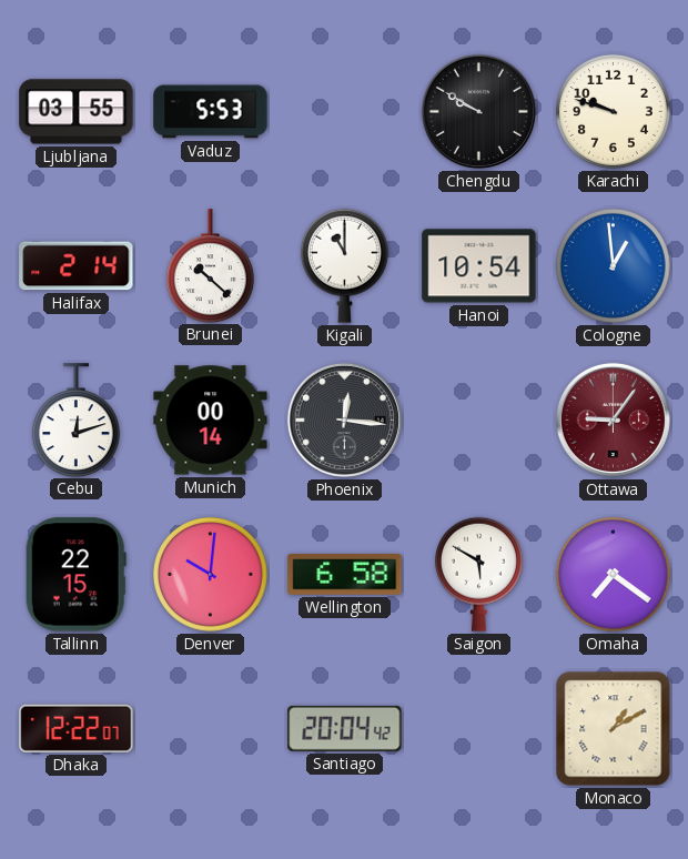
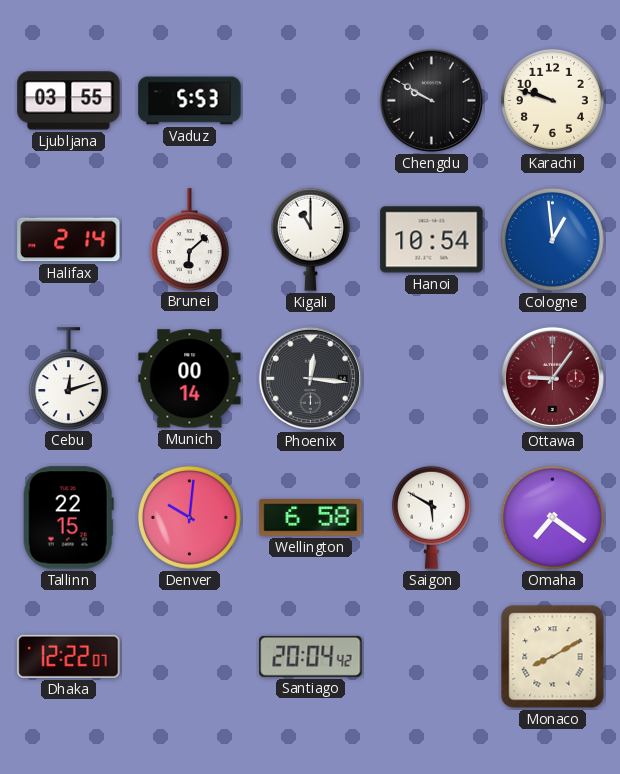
Brunei: 10:22 -> 6:08
Monaco: 1:10 -> 8:10
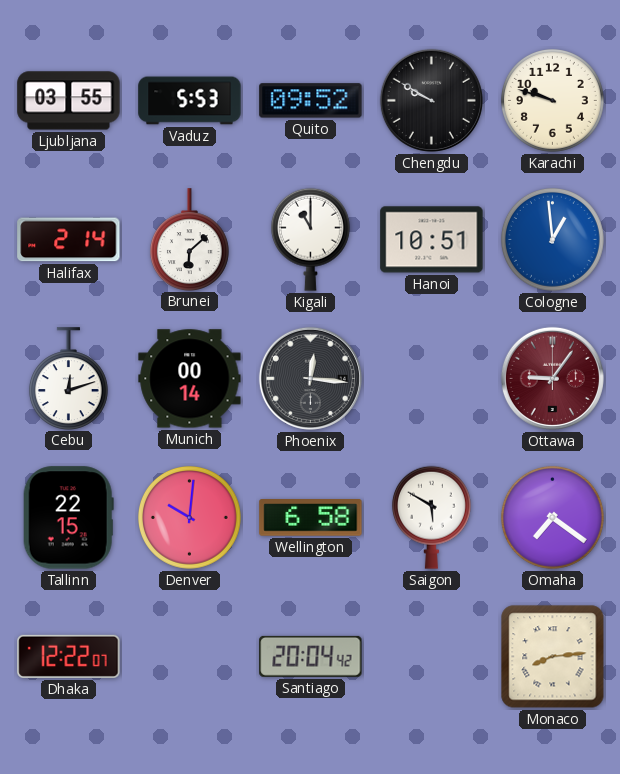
Quito: none -> 09:52
Hanoi: 10:54 -> 10:51
Monaco: 8:10 -> 8:14
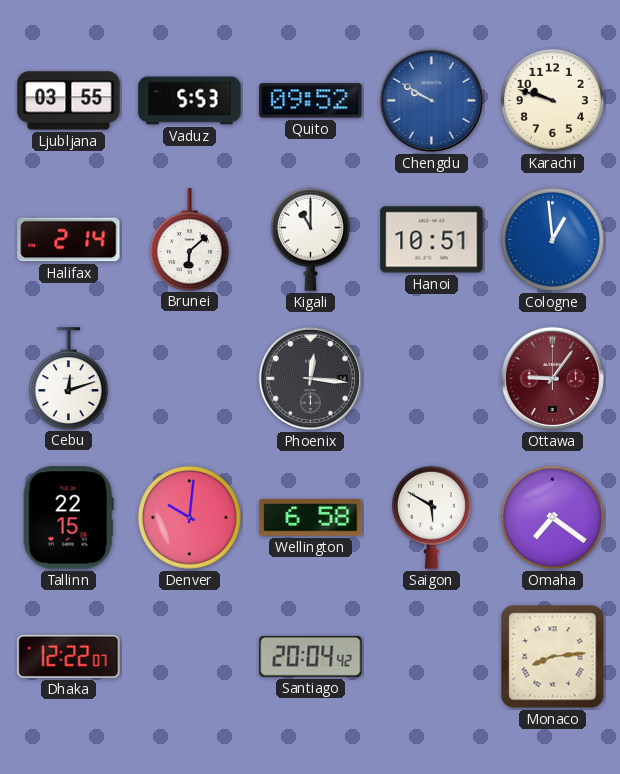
Chengdu dial: black -> blue
Munich: 00:14 -> none
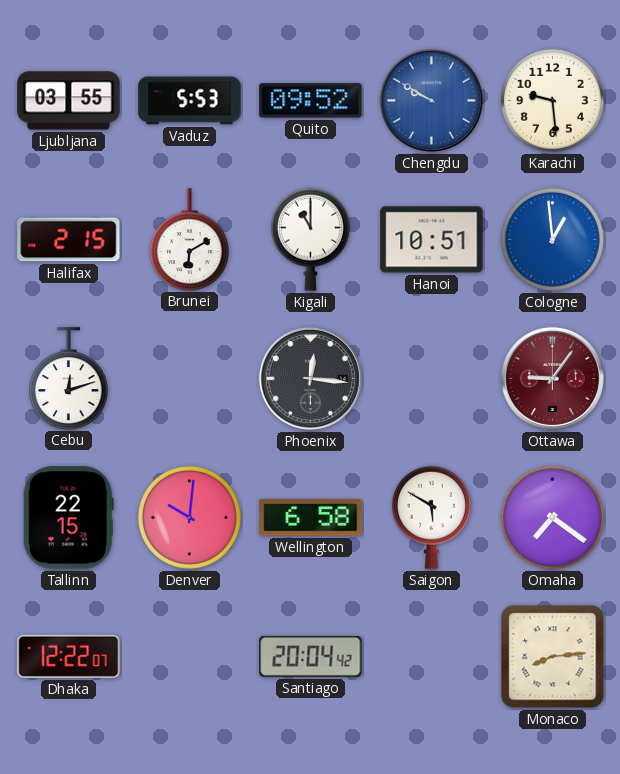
Karachi: 9:48 -> 9:29
Halifax: 2:14 -> 2:15
Brunei: 6:08 -> 6:10
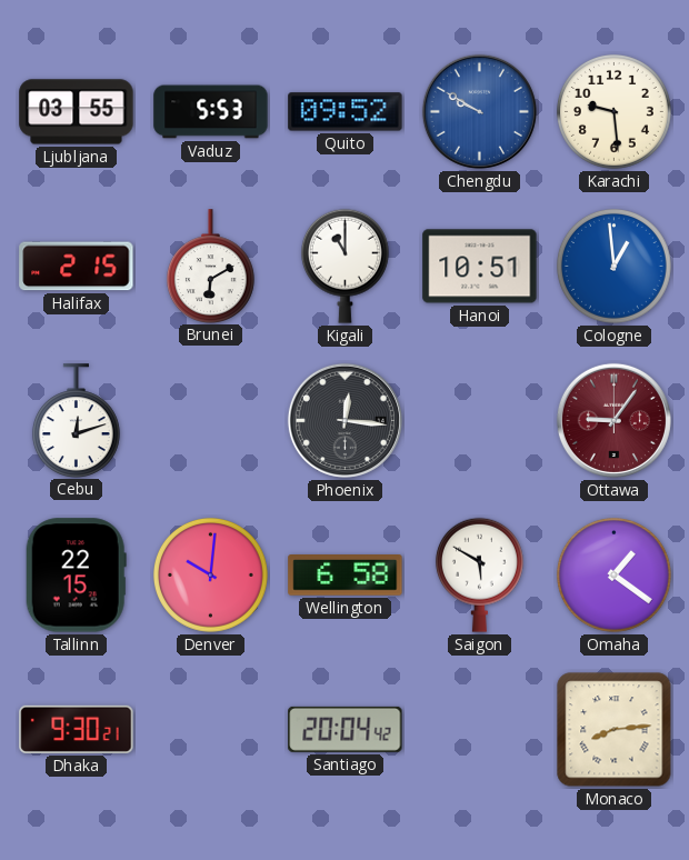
Omaha: 7:21 -> 1:21
Dhaka: 12:22 -> 9:30
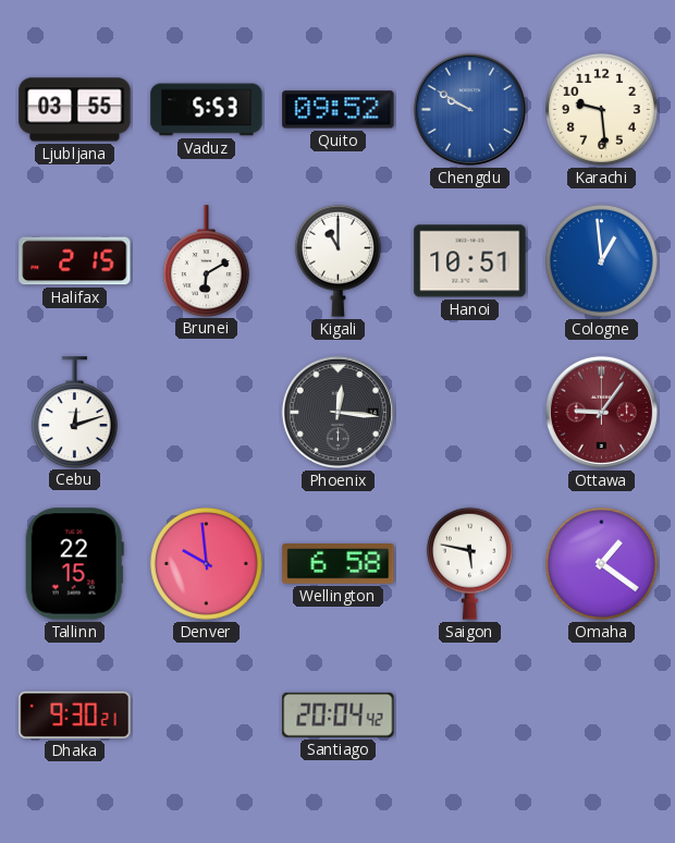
Denver: 10:01 -> 9:59
Saigon: 5:50 -> 5:47
Monaco: 8:14 -> none
